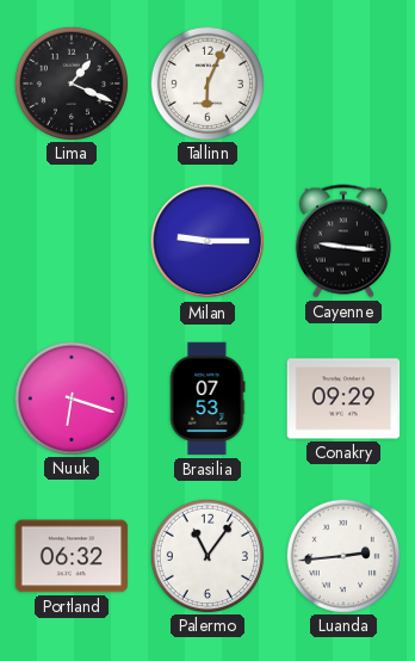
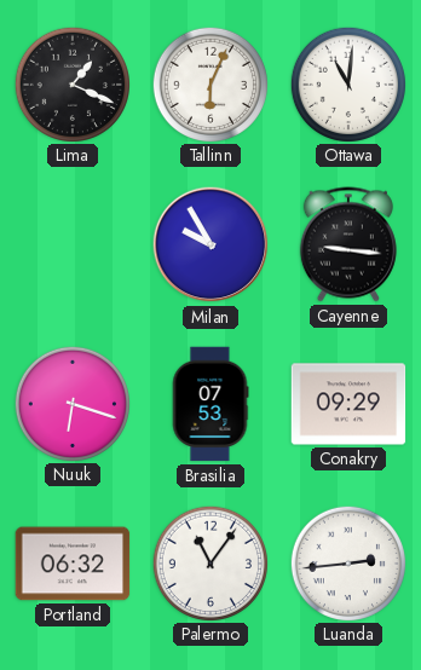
Ottawa: none -> 11:01
Milan: 9:15 -> 9:55
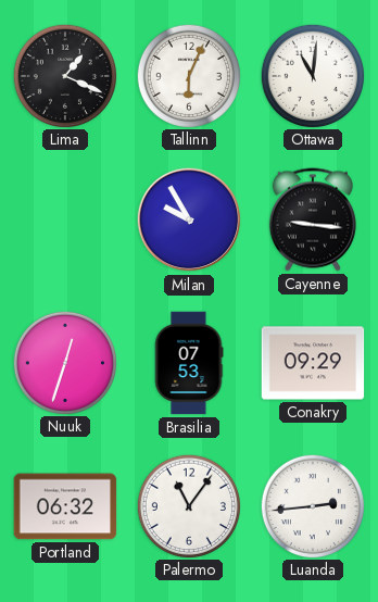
Nuuk: 6:18 -> 12:33
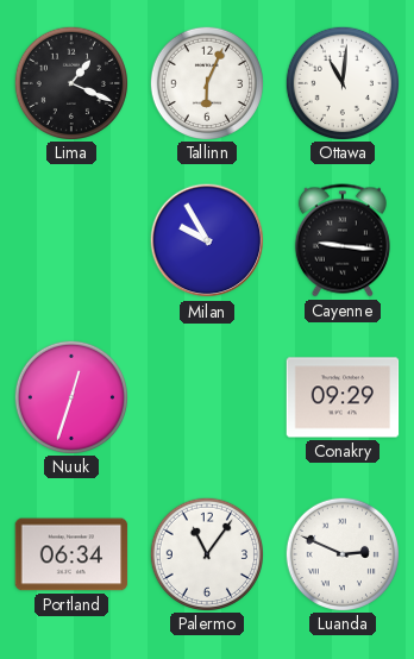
Brasilia: 07:53 -> none
Portland: 06:32 -> 06:34
Luanda: 2:44 -> 2:49
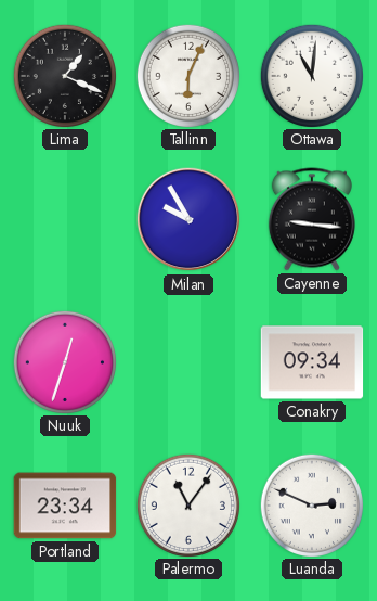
Conakry: 09:29 -> 09:34
Portland: 06:34 -> 23:34
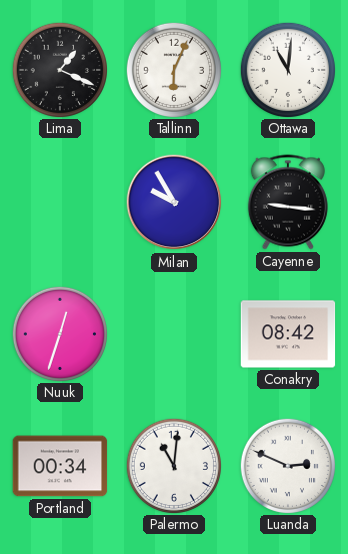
Conakry: 09:34 -> 08:42
Portland: 23:34 -> 00:34
Palermo: 11:06 -> 11:01
